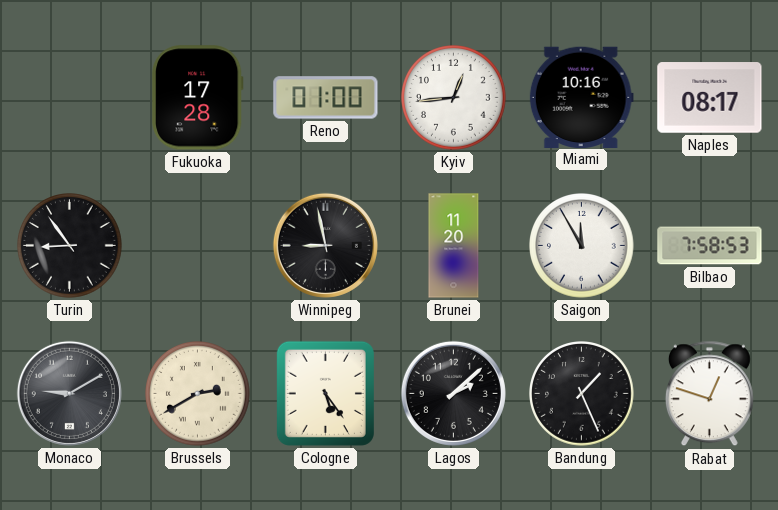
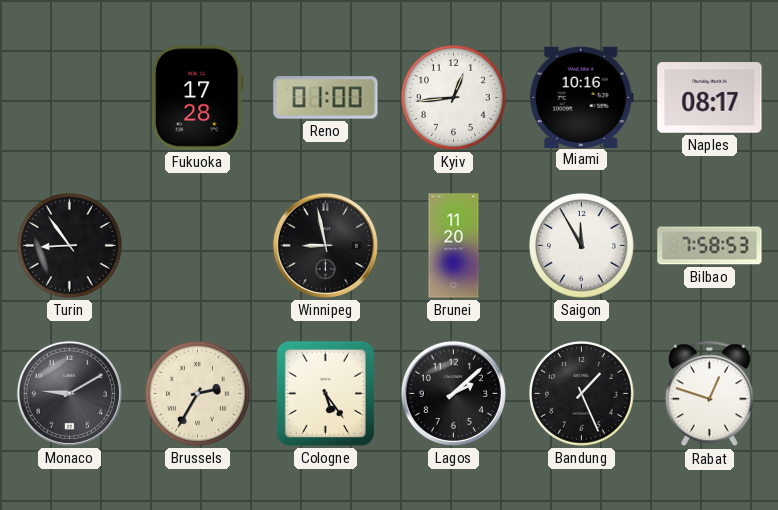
Brussels: 2:40 -> 2:35
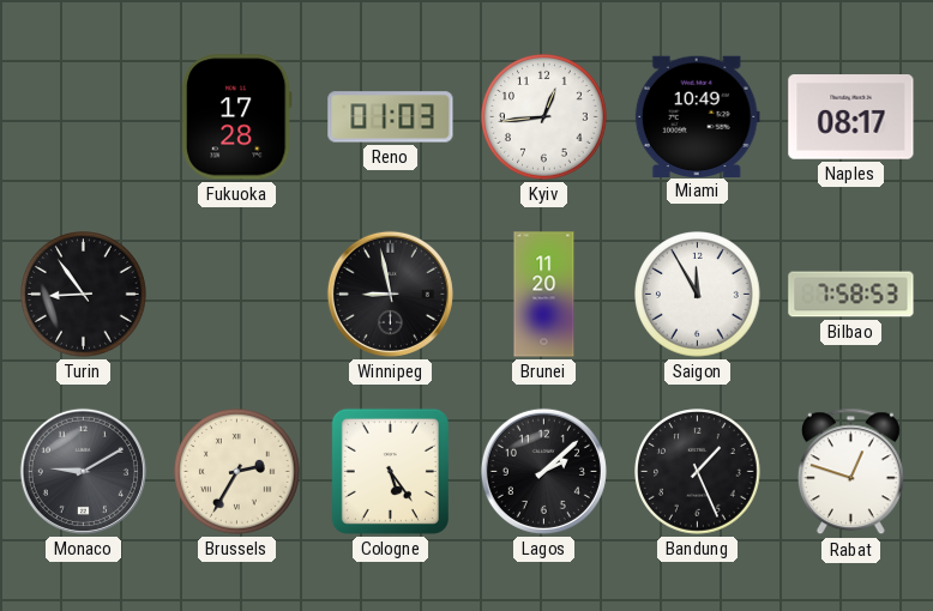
Reno: 01:00 -> 01:03
Miami: 10:16 -> 10:49
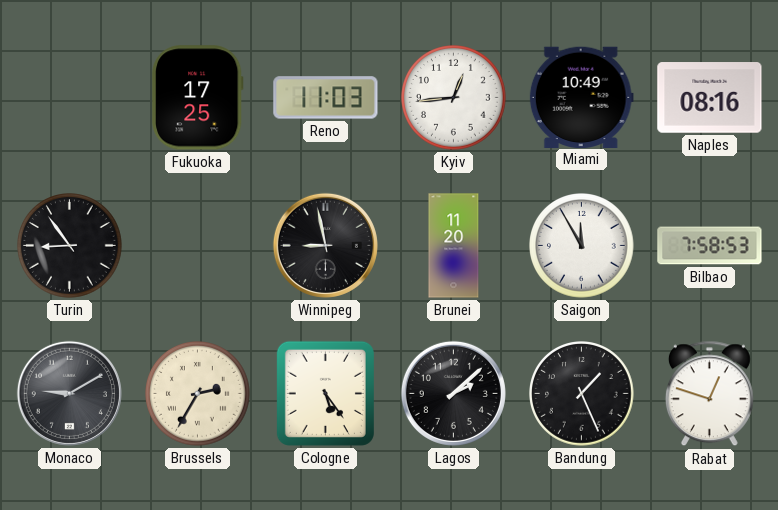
Fukuoka: 17:28 -> 17:25
Reno: 01:03 -> 11:03
Naples: 08:17 -> 08:16
